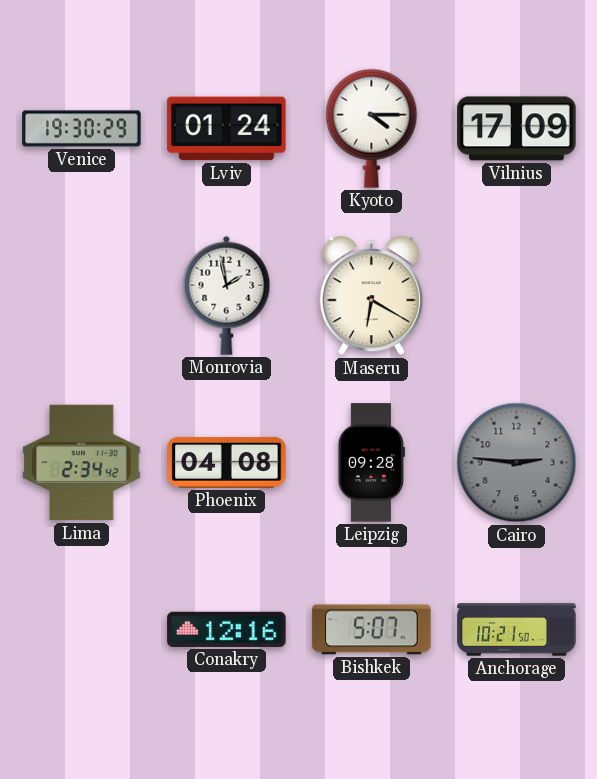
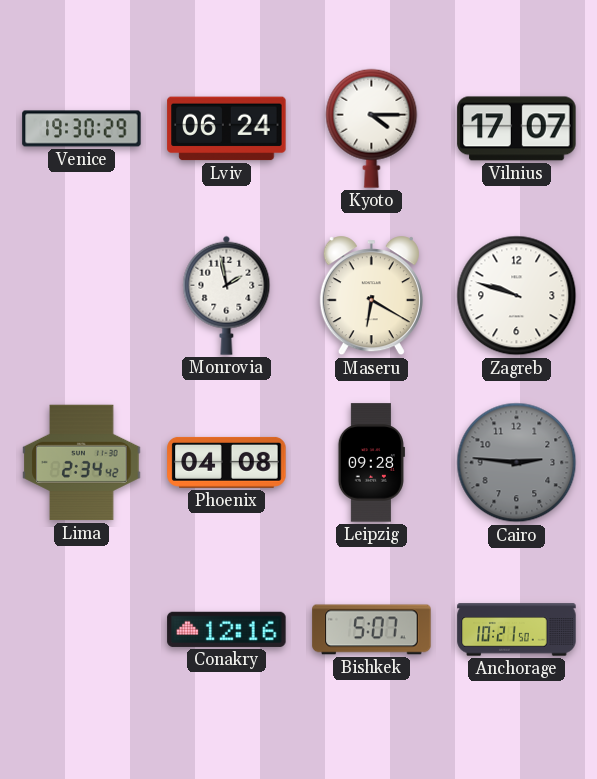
Lviv: 01:24 -> 06:24
Vilnius: 17:09 -> 17:07
Zagreb: none -> 9:48
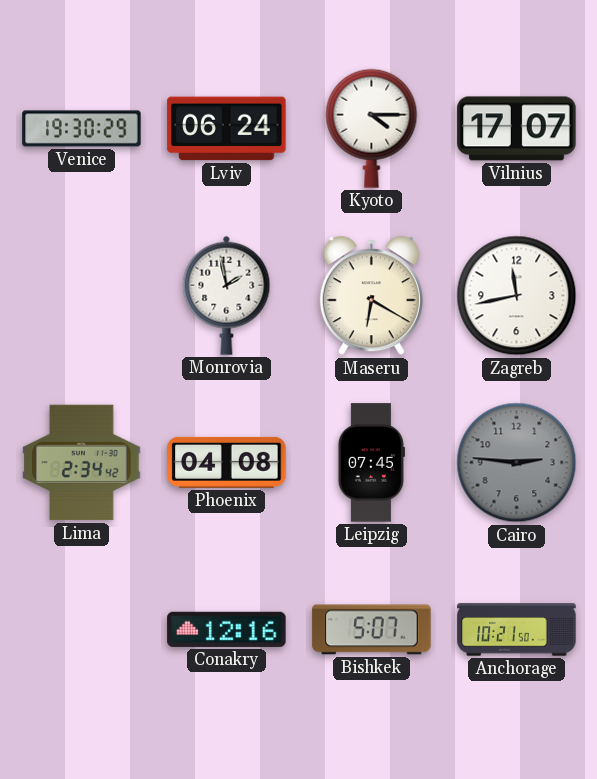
Zagreb: 9:48 -> 11:43
Leipzig: 09:28 -> 07:45
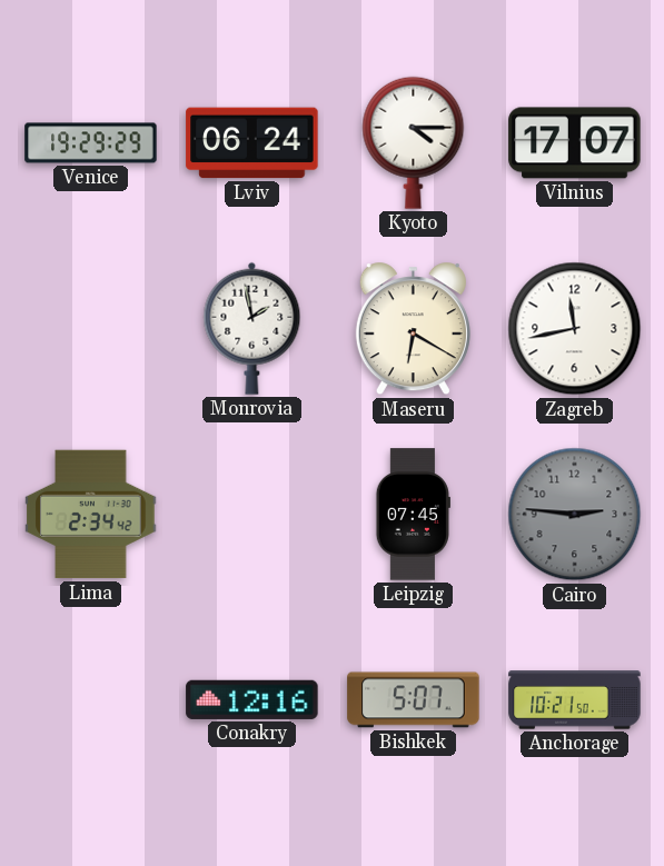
Venice: 19:30 -> 19:29
Phoenix: 04:08 -> none
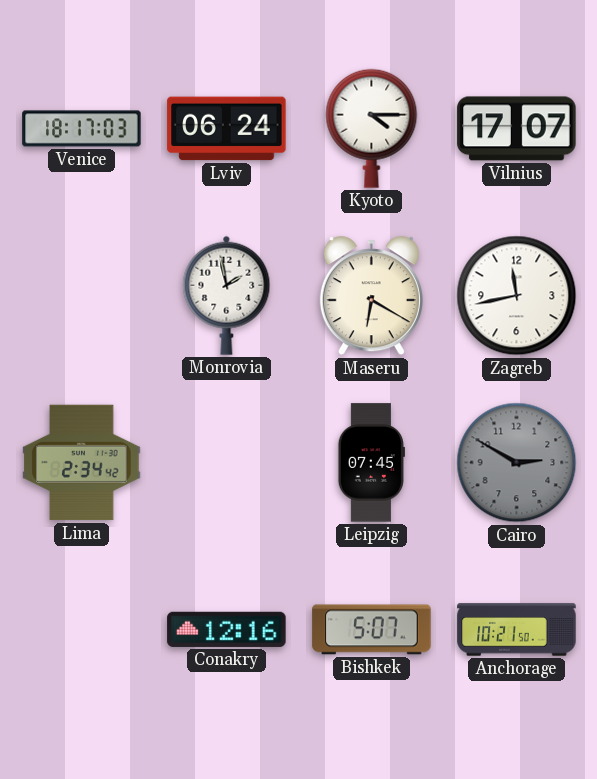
Venice: 19:29 -> 18:17
Cairo: 2:46 -> 2:50
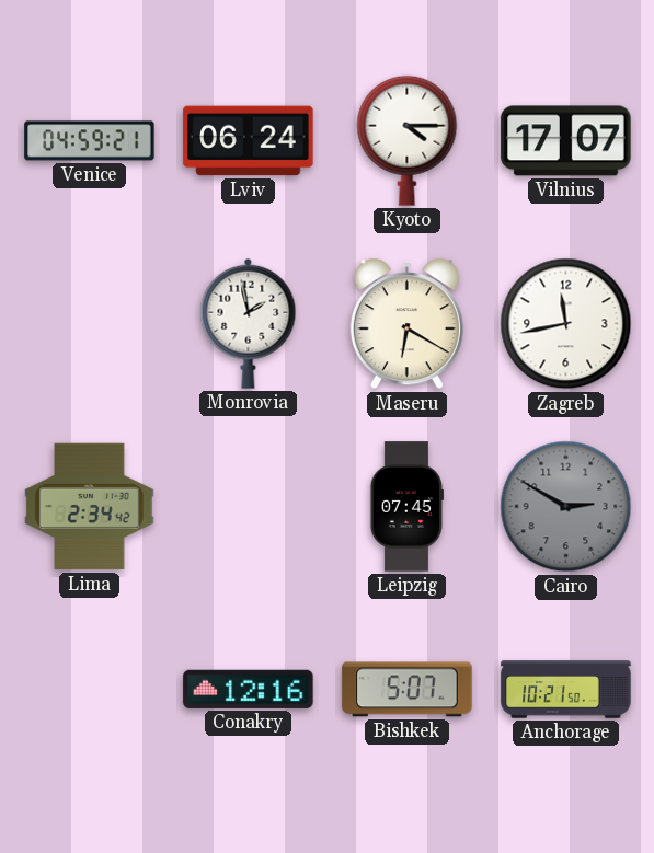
Venice: 18:17 -> 04:59
